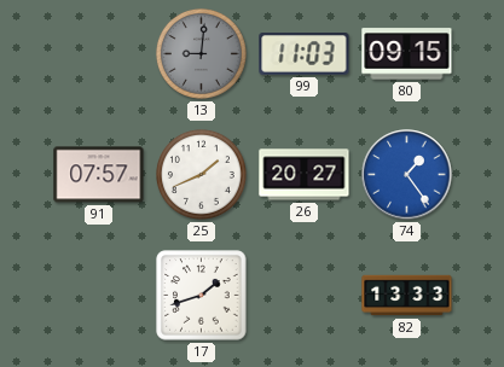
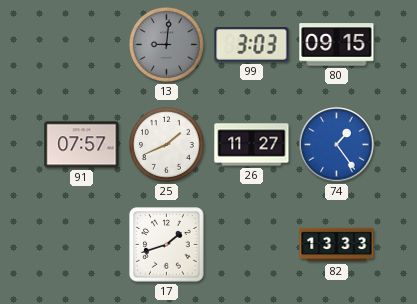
99: 11:03 -> 3:03
26: 20:27 -> 11:27
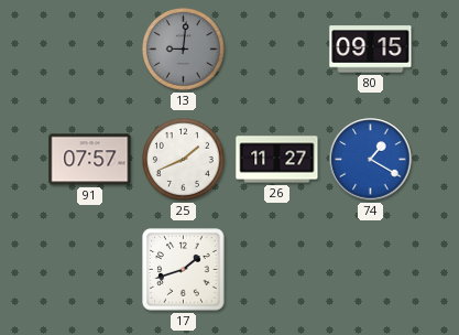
99: 3:03 -> none
74: 1:24 -> 1:20
82: 13:33 -> none
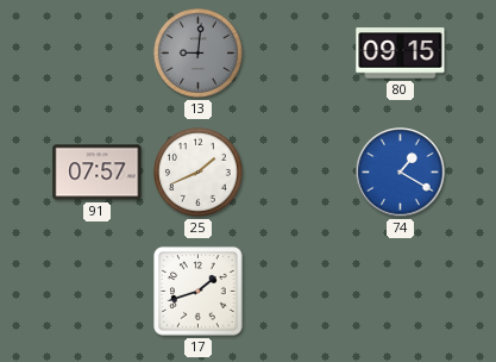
26: 11:27 -> none
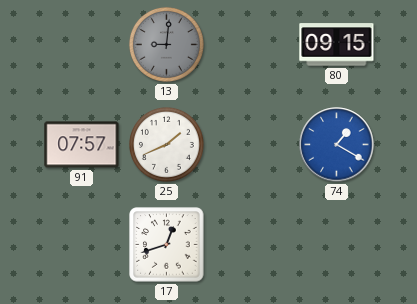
17: 1:42 -> 12:42
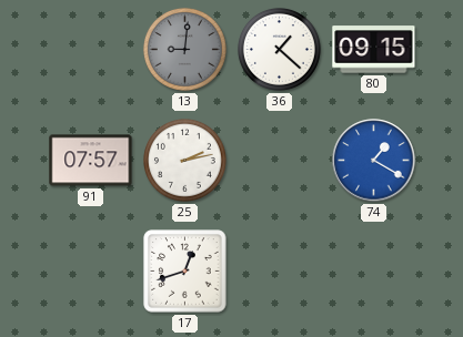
36: none -> 1:22
25: 1:41 -> 2:13
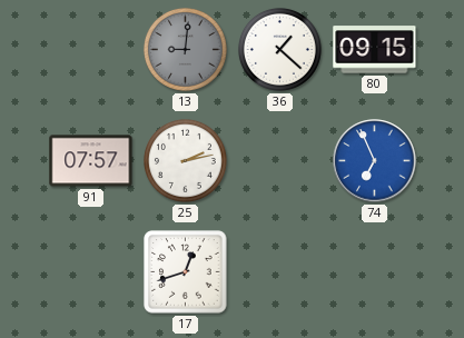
74: 1:20 -> 6:56
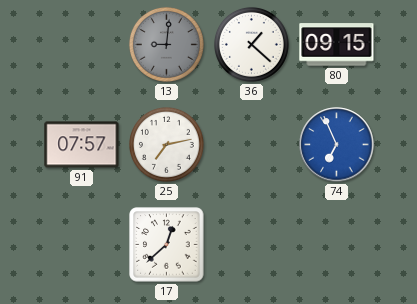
25: 2:13 -> 7:13
17: 12:42 -> 12:38
